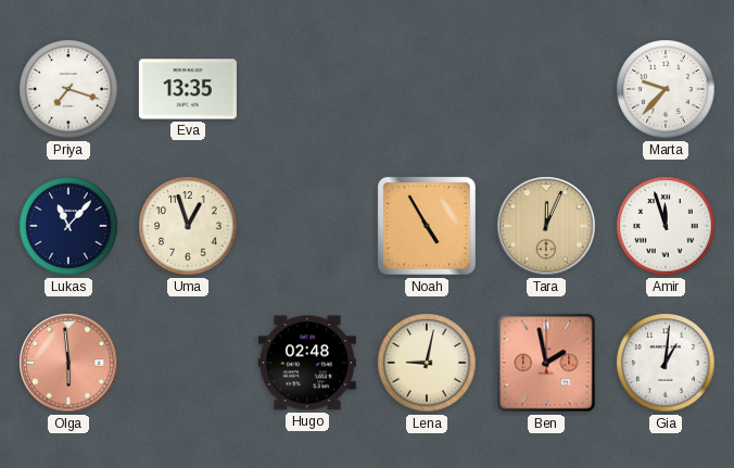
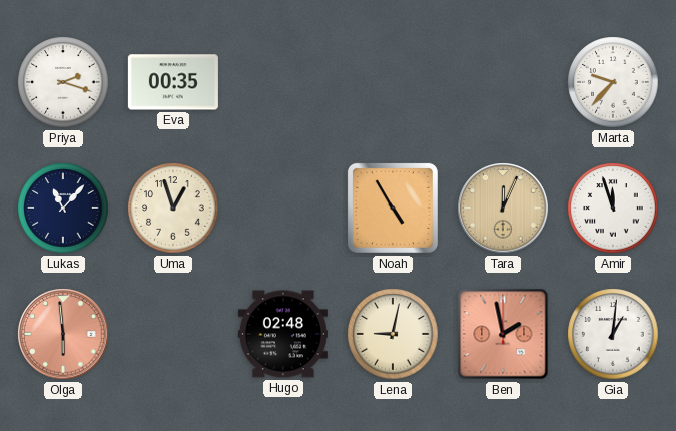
Priya: 7:18 -> 2:18
Eva: 13:35 -> 00:35
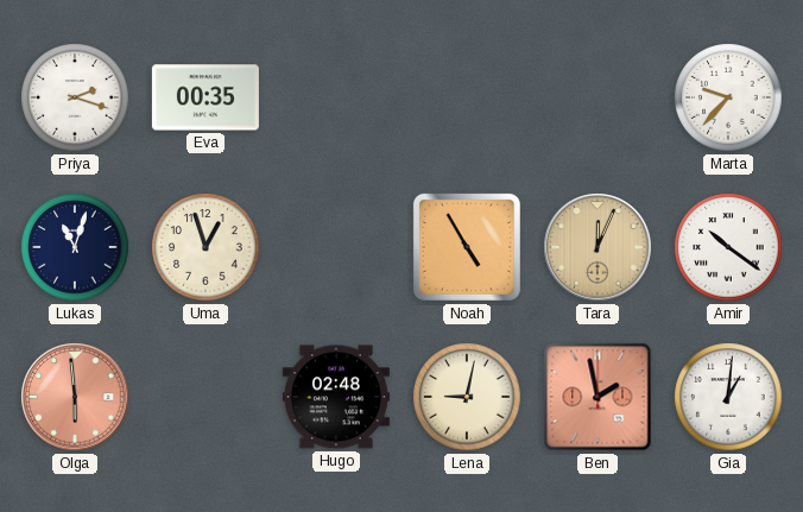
Lukas: 11:07 -> 11:03
Amir: 11:57 -> 10:21
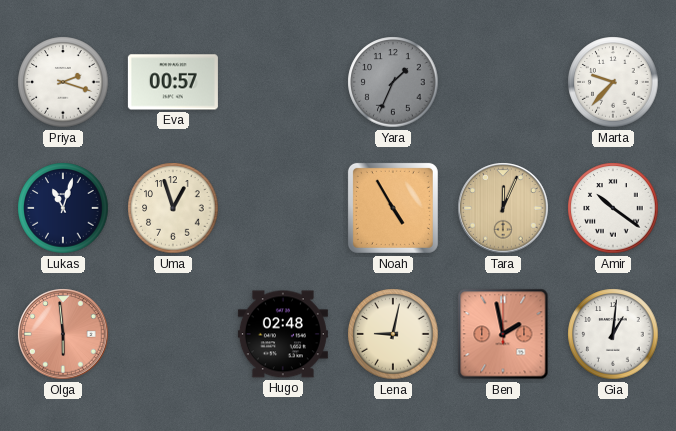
Eva: 00:35 -> 00:57
Yara: none -> 1:34
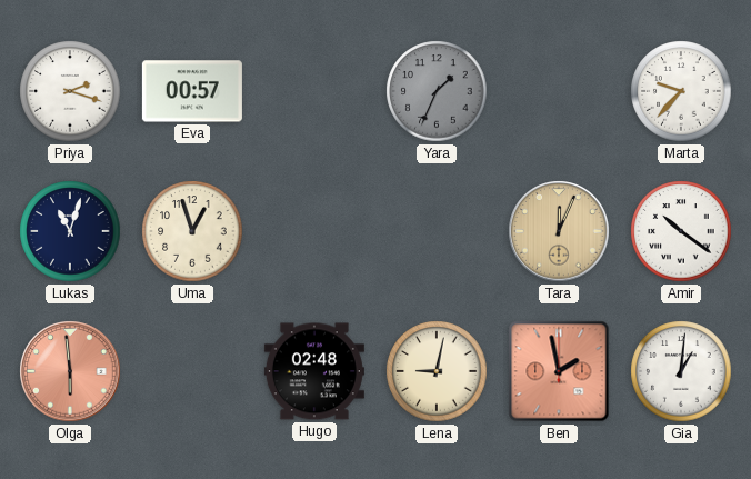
Noah: 4:55 -> none
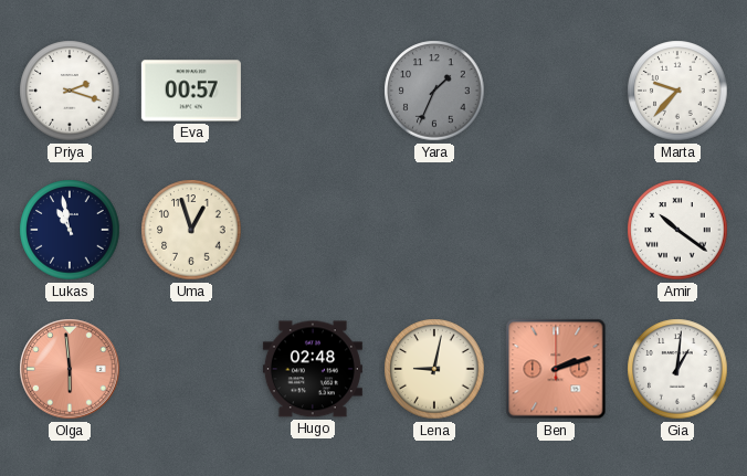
Lukas: 11:03 -> 10:58
Tara: 12:04 -> none
Ben: 1:58 -> 2:12
